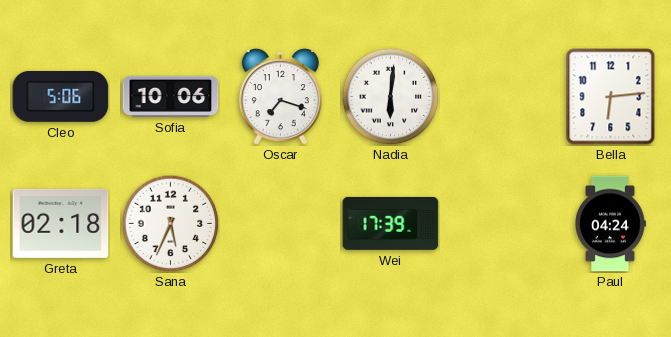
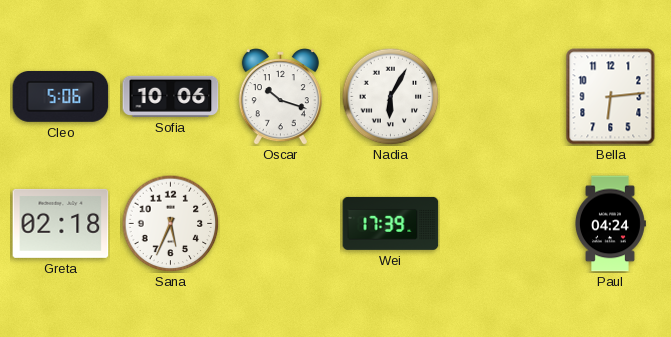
Oscar: 7:18 -> 10:18
Nadia: 6:01 -> 6:05
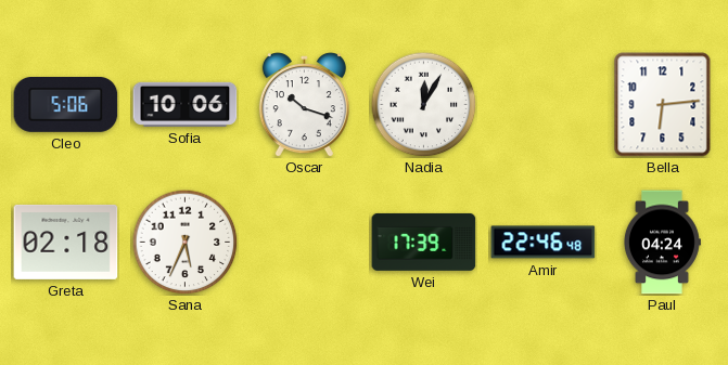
Nadia: 6:05 -> 12:05
Amir: none -> 22:46
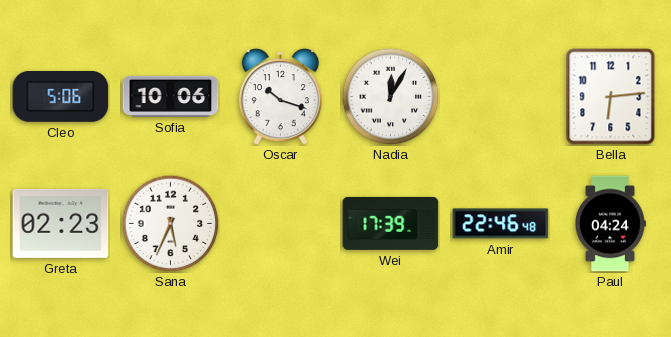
Greta: 02:18 -> 02:23
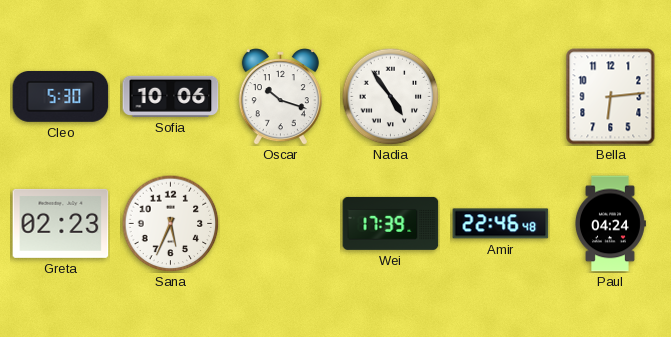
Cleo: 5:06 -> 5:30
Nadia: 12:05 -> 4:54
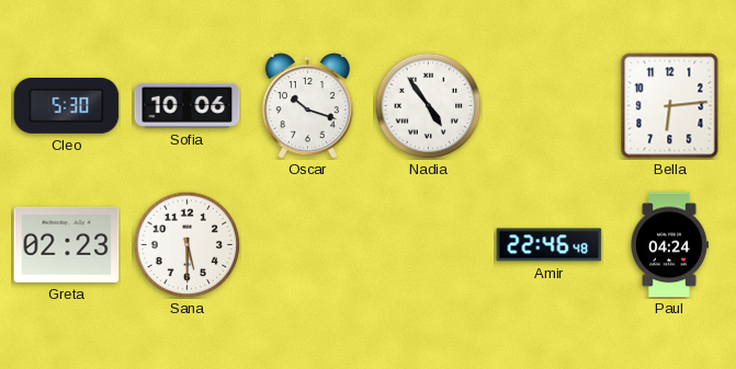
Sana: 5:34 -> 5:30
Wei: 17:39 -> none
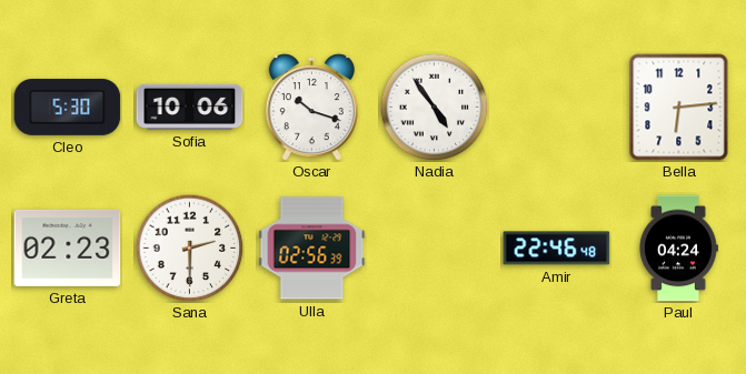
Sana: 5:30 -> 2:30
Ulla: none -> 02:56
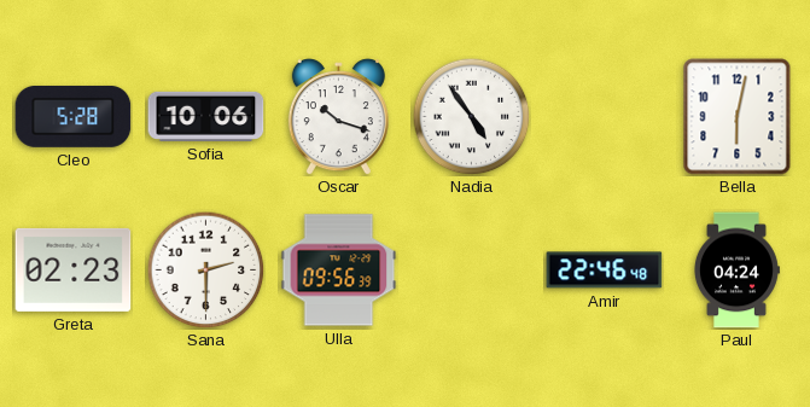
Cleo: 5:30 -> 5:28
Bella: 6:14 -> 6:02
Ulla: 02:56 -> 09:56
